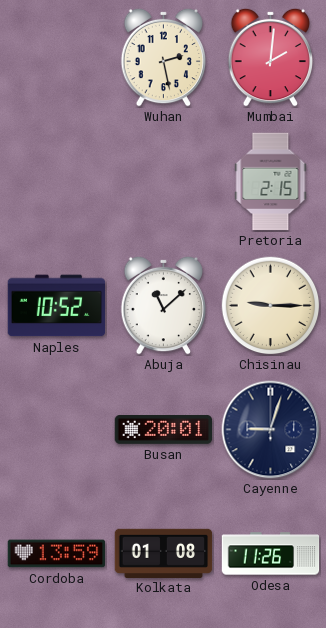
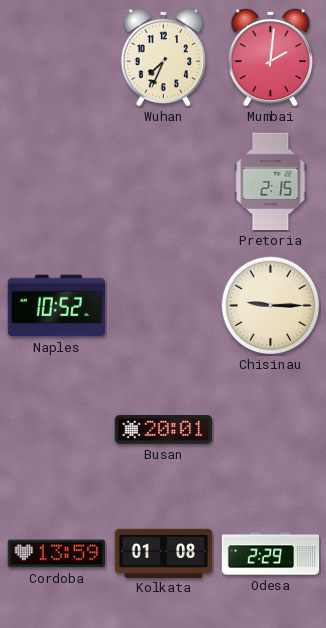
Wuhan: 2:28 -> 7:34
Abuja: 11:08 -> none
Cayenne: 9:03 -> none
Odesa: 11:26 -> 2:29
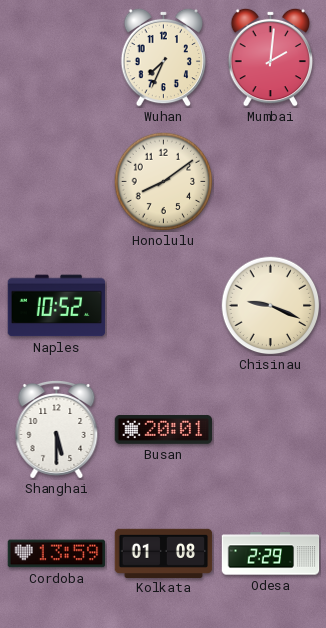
Honolulu: none -> 8:09
Pretoria: 2:15 -> none
Chisinau: 9:15 -> 9:19
Shanghai: none -> 5:30
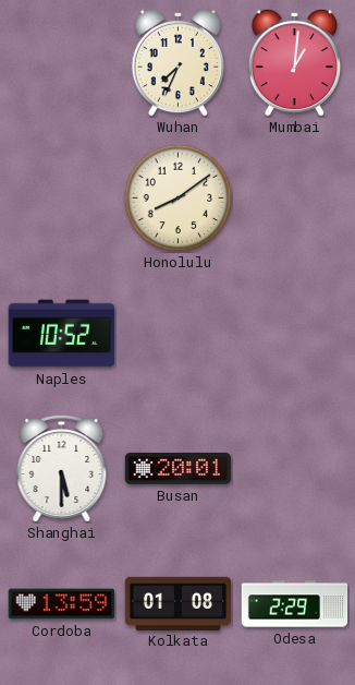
Mumbai: 2:01 -> 1:01
Chisinau: 9:19 -> none
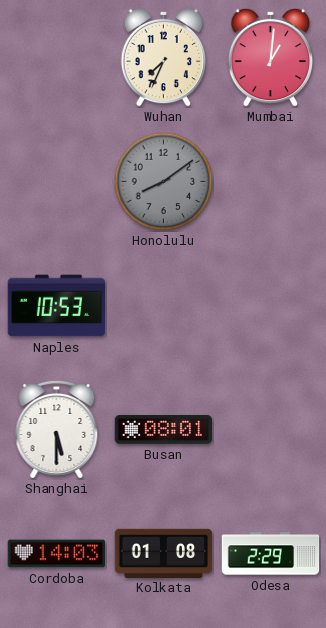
Honolulu dial: cream -> grey
Naples: 10:52 -> 10:53
Busan: 20:01 -> 08:01
Cordoba: 13:59 -> 14:03
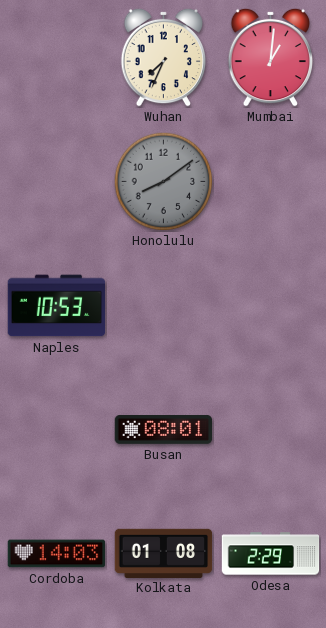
Shanghai: 5:30 -> none
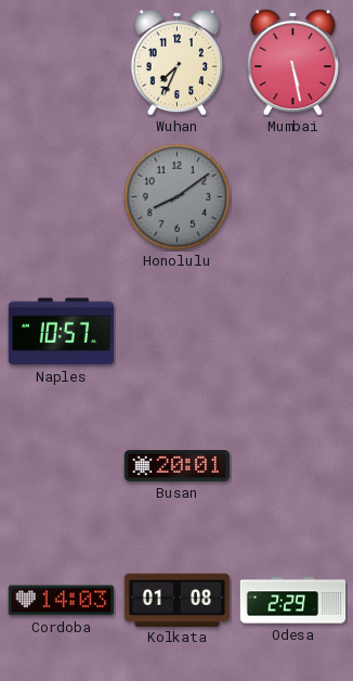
Mumbai: 1:01 -> 5:28
Naples: 10:53 -> 10:57
Busan: 08:01 -> 20:01
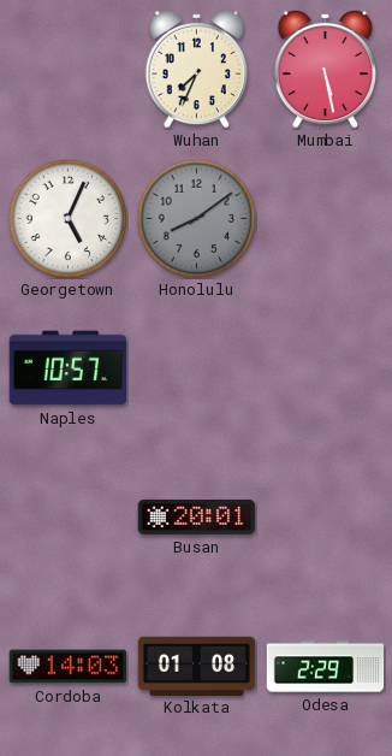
Georgetown: none -> 5:04
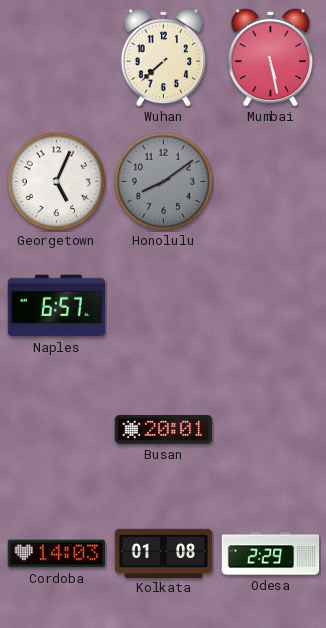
Wuhan: 7:34 -> 7:38
Naples: 10:57 -> 6:57
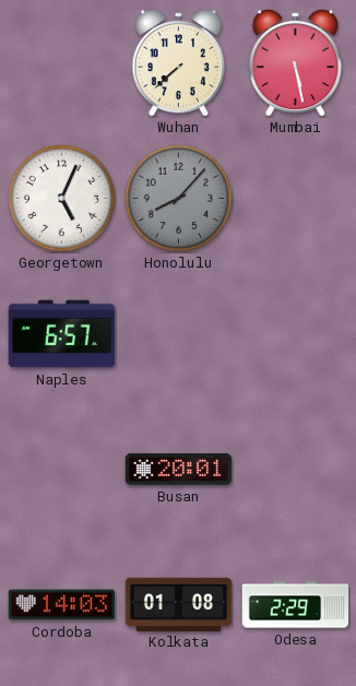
Honolulu: 8:09 -> 8:07
